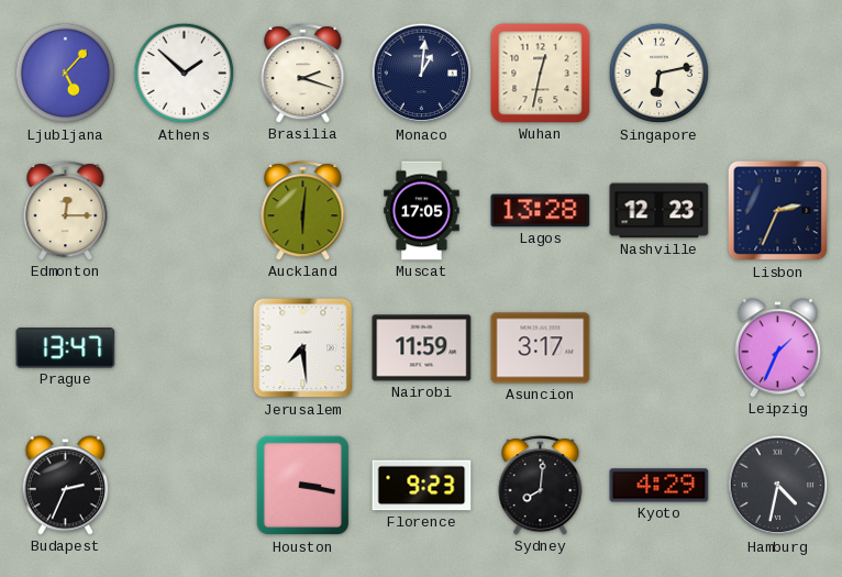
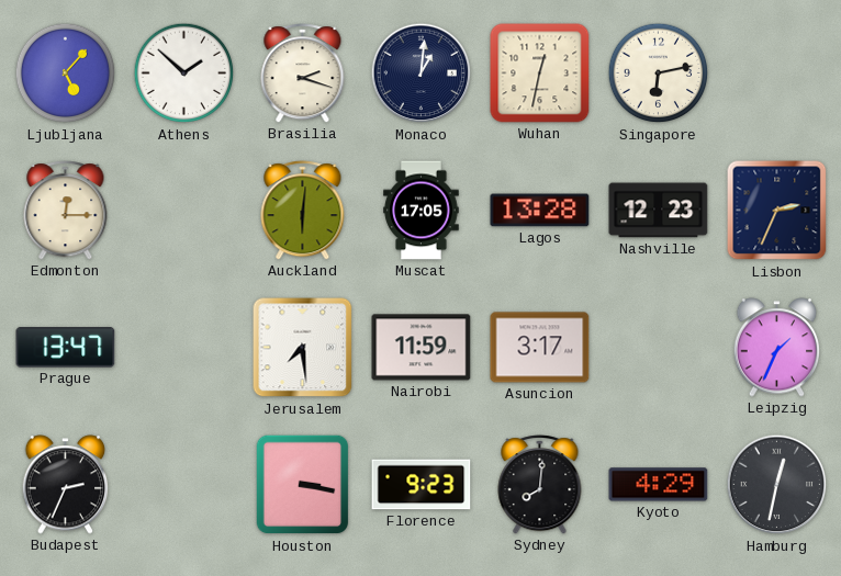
Hamburg: 4:32 -> 12:32
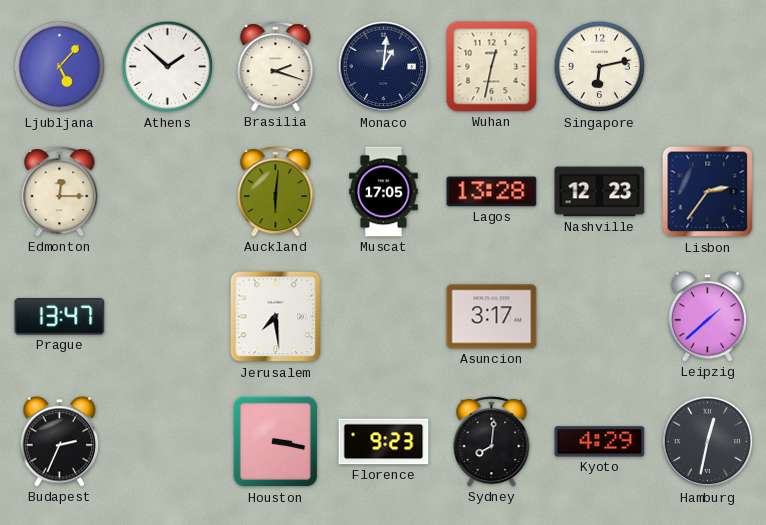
Lisbon: 2:34 -> 2:36
Nairobi: 11:59 -> none
Leipzig: 1:34 -> 1:38
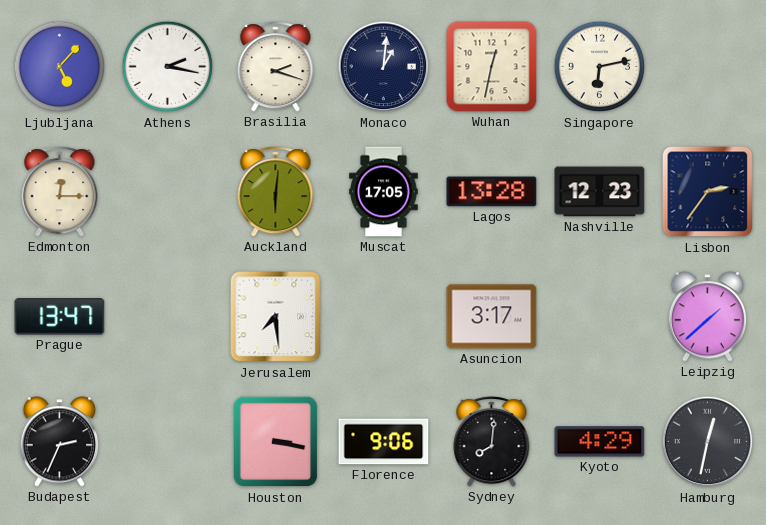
Athens: 1:52 -> 2:17
Florence: 9:23 -> 9:06
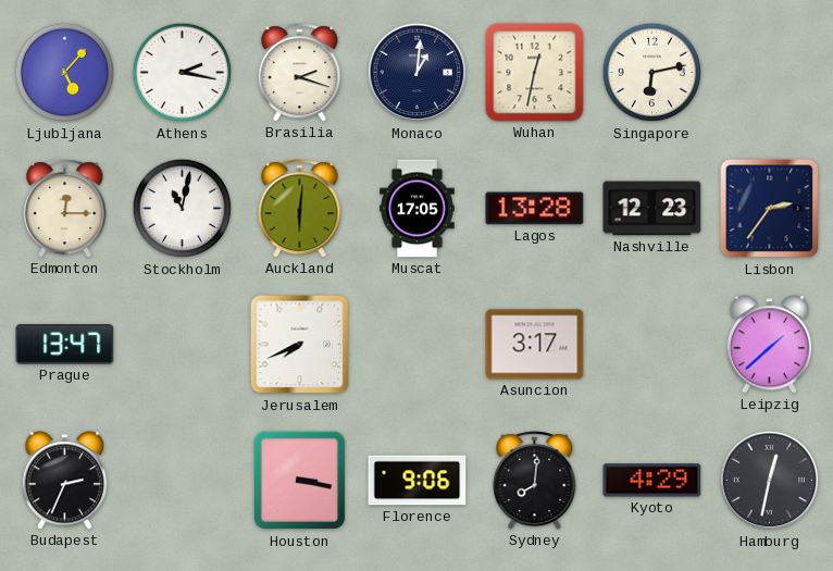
Stockholm: none -> 11:02
Jerusalem: 7:29 -> 7:41
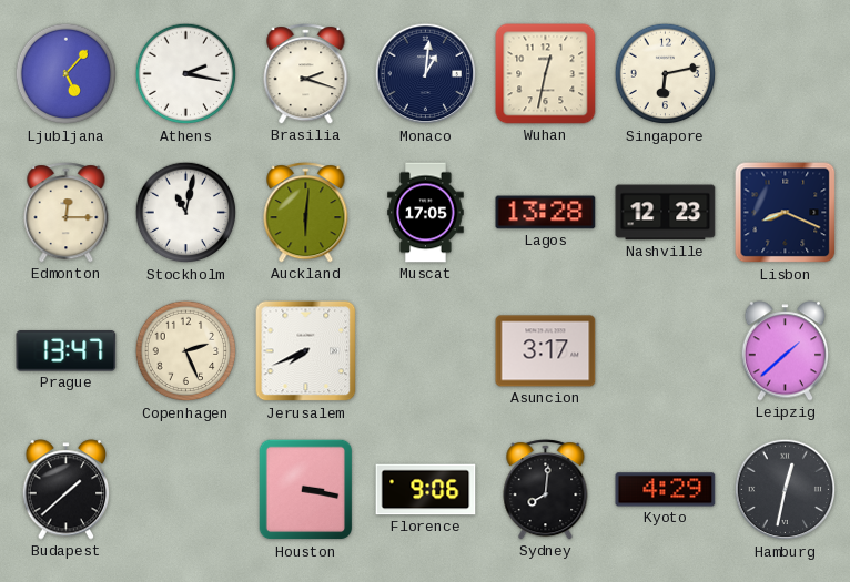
Lisbon: 2:36 -> 8:19
Copenhagen: none -> 2:26
Budapest: 2:34 -> 1:38
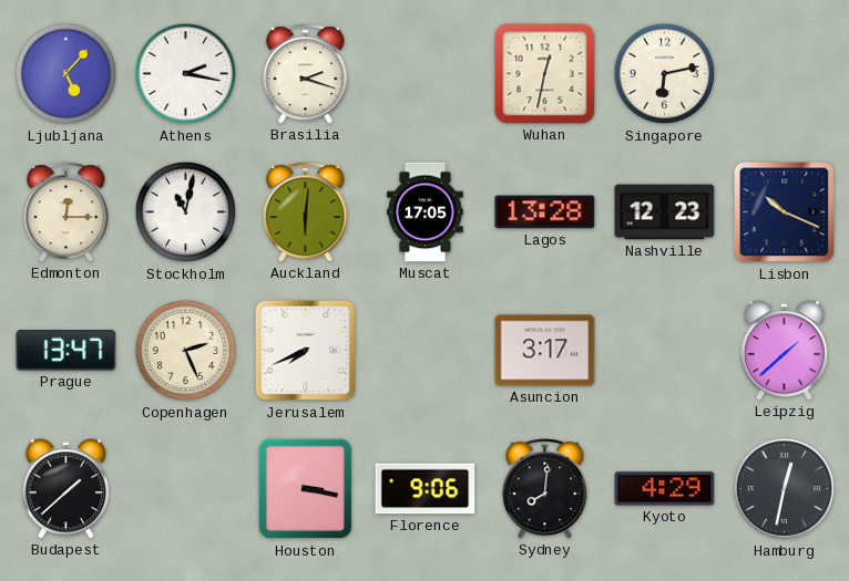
Monaco: 1:01 -> none
Lisbon: 8:19 -> 10:19
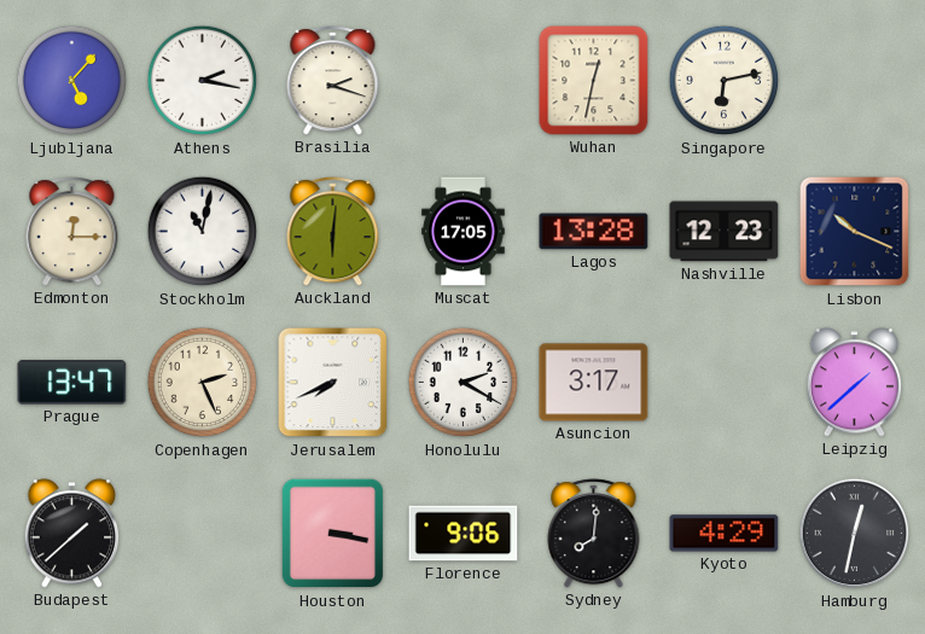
Honolulu: none -> 2:20
